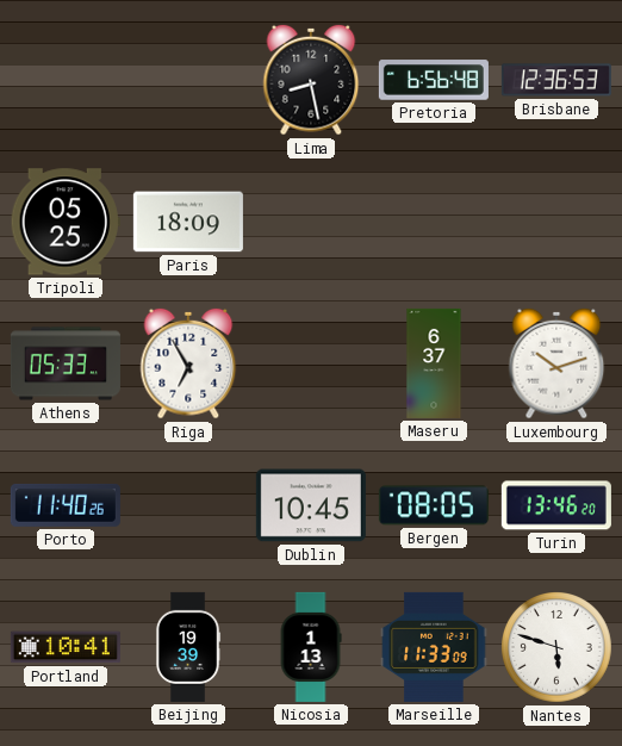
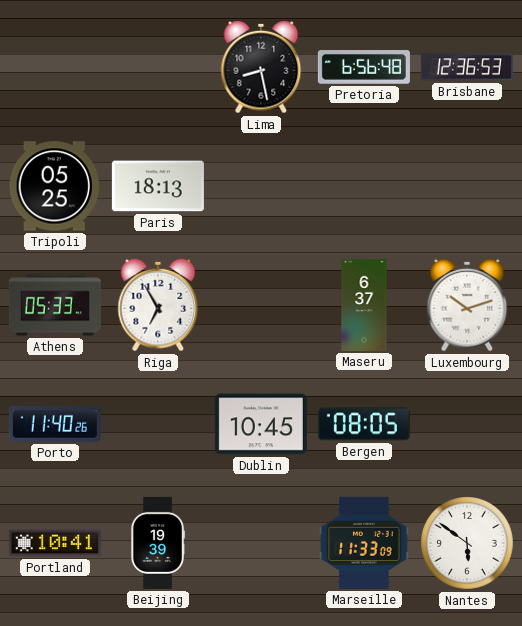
Paris: 18:09 -> 18:13
Turin: 13:46 -> none
Nicosia: 1:13 -> none
Nantes: 5:48 -> 5:51
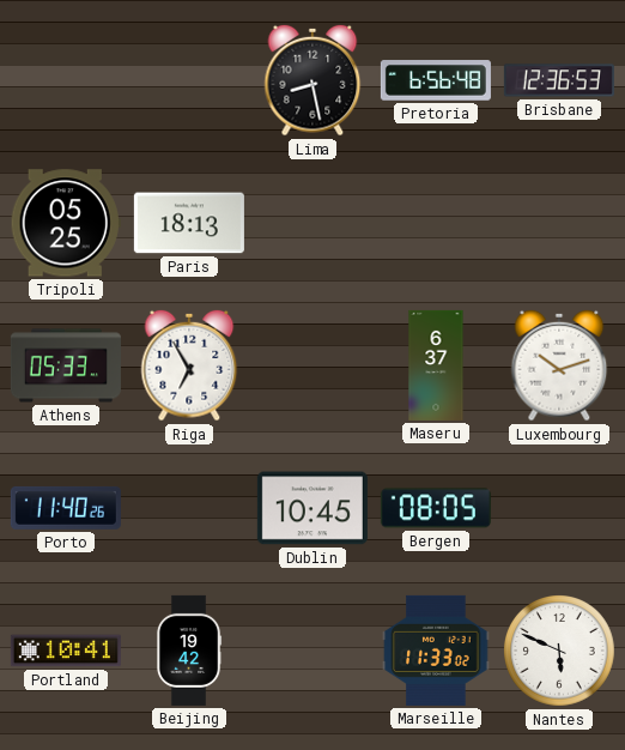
Beijing: 19:39 -> 19:42
Marseille: 11:33:09 -> 11:33:02
Nantes: 5:51 -> 5:49
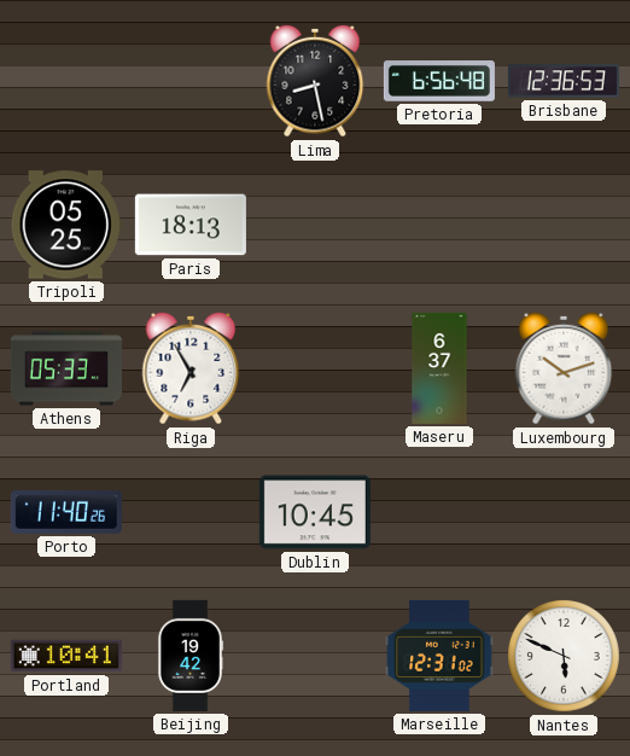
Bergen: 08:05 -> none
Marseille: 11:33 -> 12:31
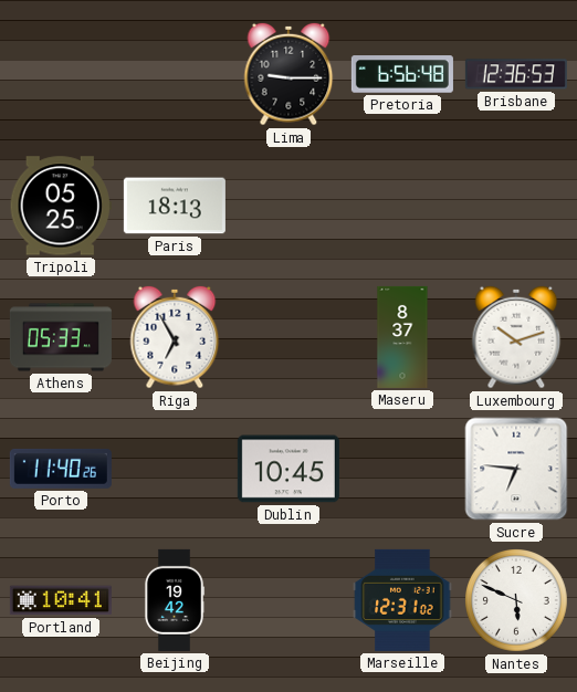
Lima: 8:28 -> 9:15
Maseru: 6:37 -> 8:37
Sucre: none -> 6:46
